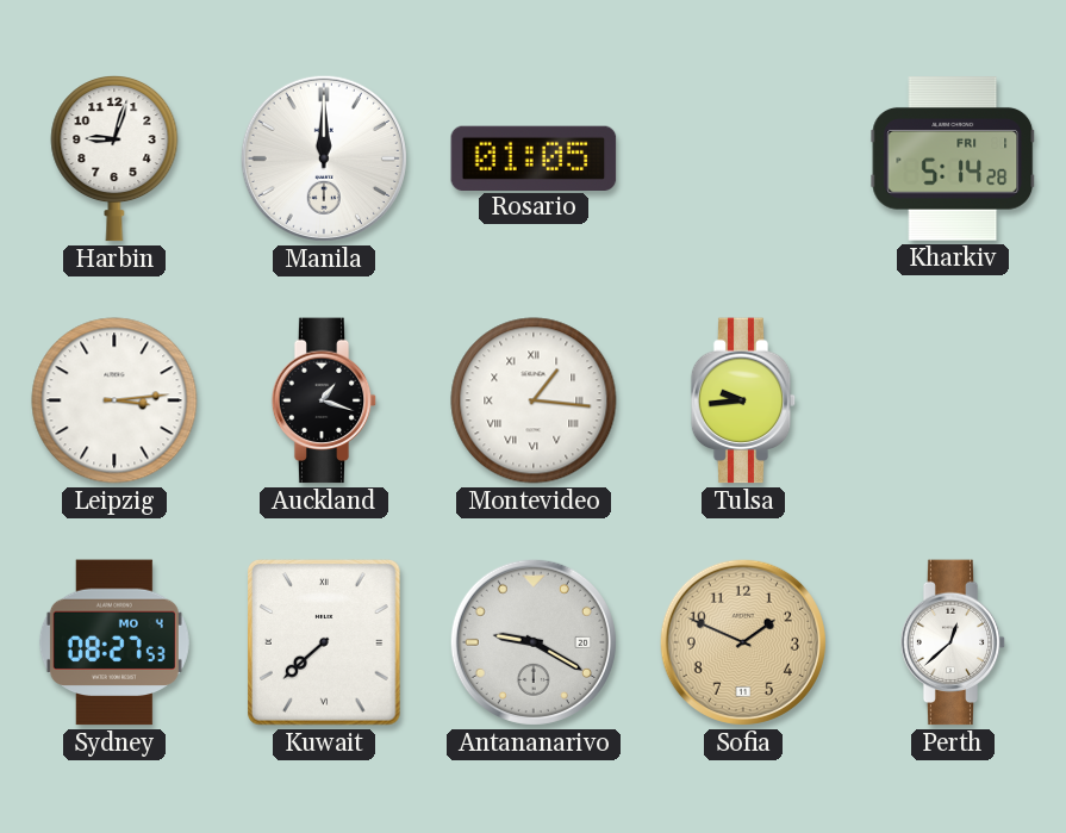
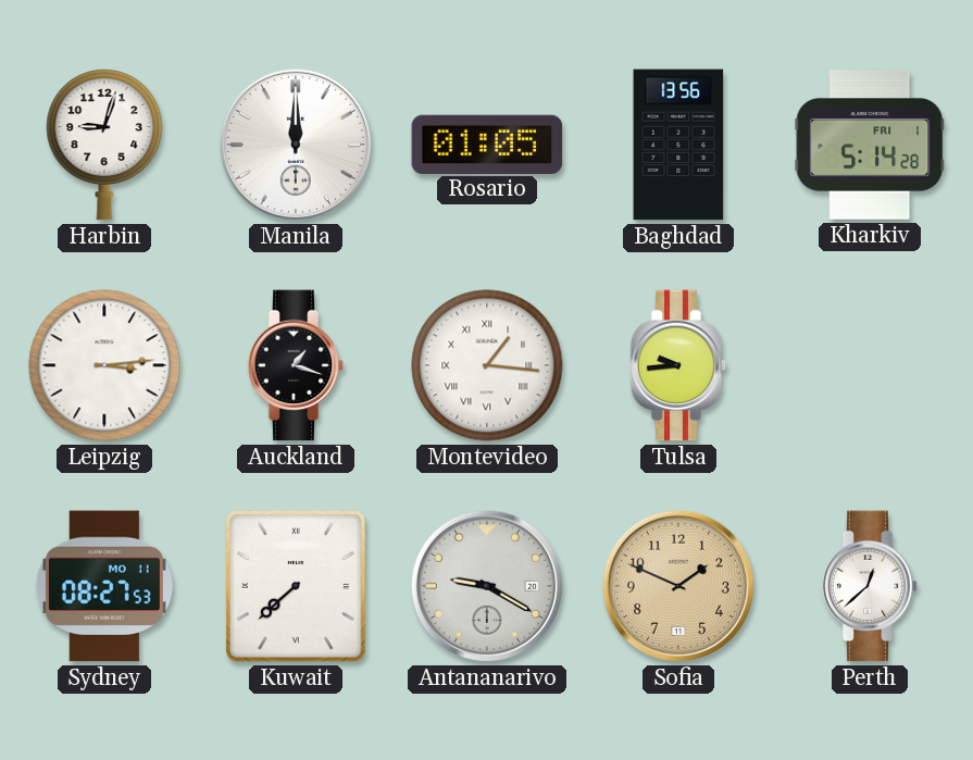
Baghdad: none -> 13:56
Sydney date: MO 4 -> MO 11
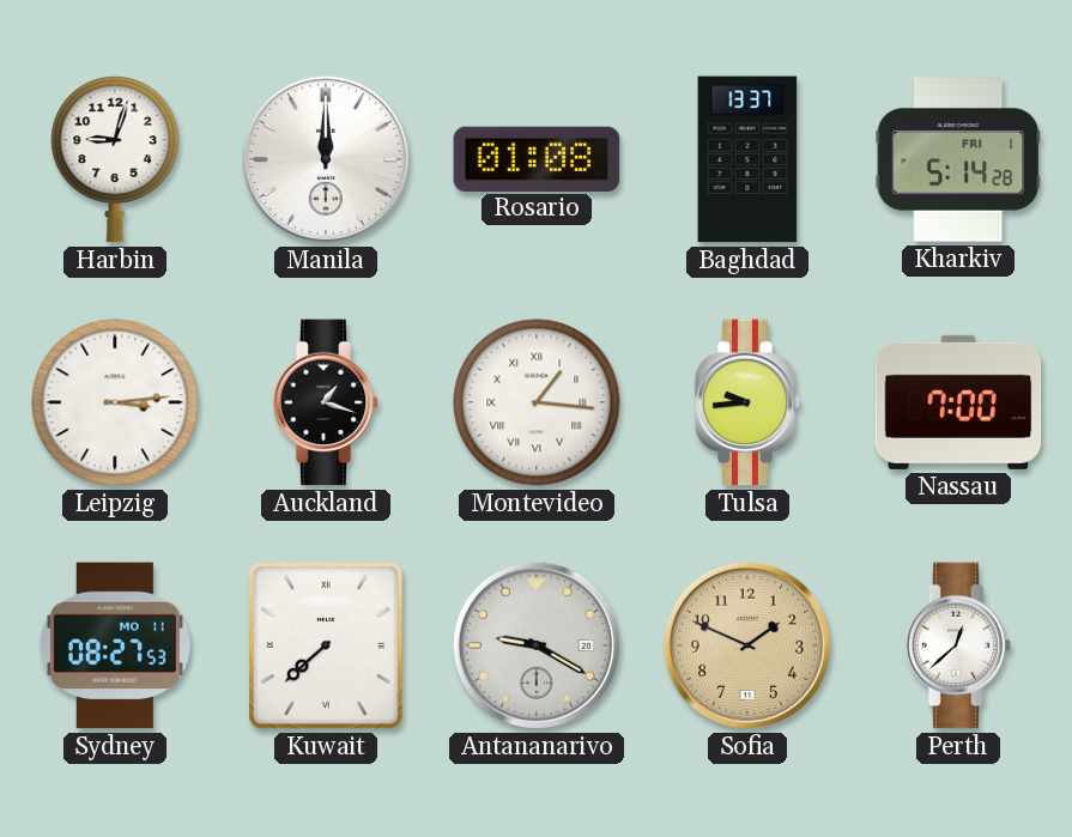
Rosario: 01:05 -> 01:08
Baghdad: 13:56 -> 13:37
Nassau: none -> 7:00
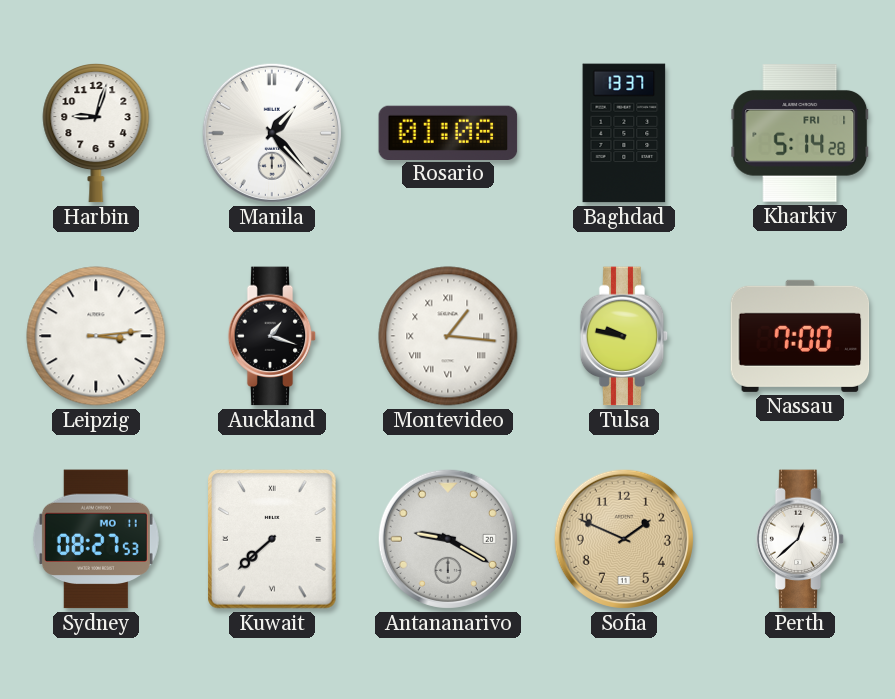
Manila: 12:00 -> 1:23
Tulsa: 9:44 -> 9:47
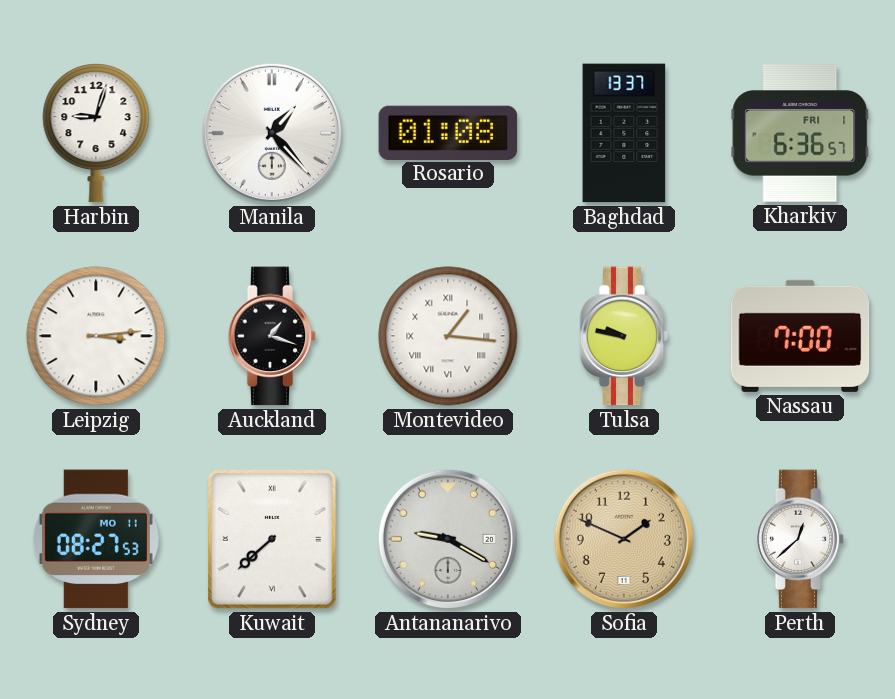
Kharkiv: 5:14 -> 6:36
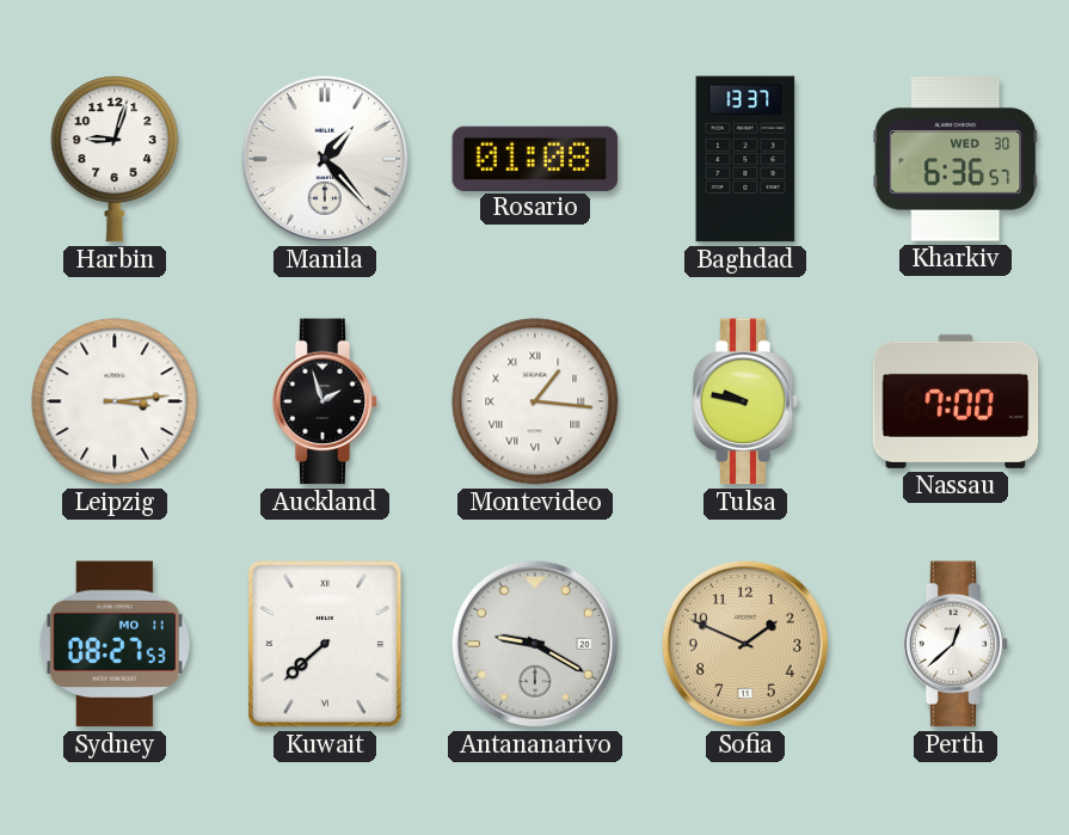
Kharkiv date: FRI 1 -> WED 30
Auckland: 1:18 -> 1:57
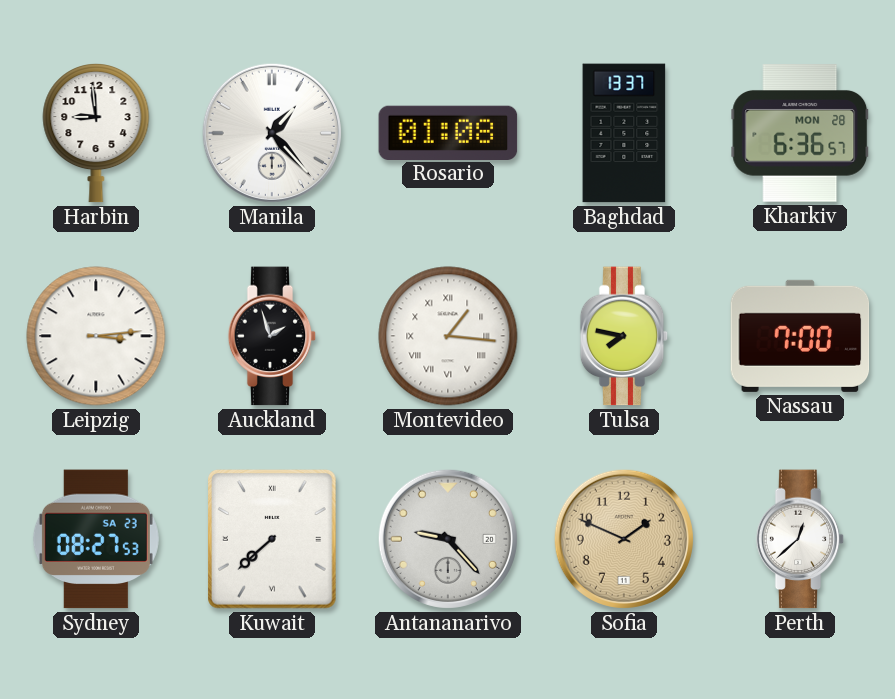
Harbin: 9:03 -> 8:59
Kharkiv date: WED 30 -> MON 28
Tulsa: 9:47 -> 7:47
Sydney date: MO 11 -> SA 23
Antananarivo: 9:20 -> 9:23
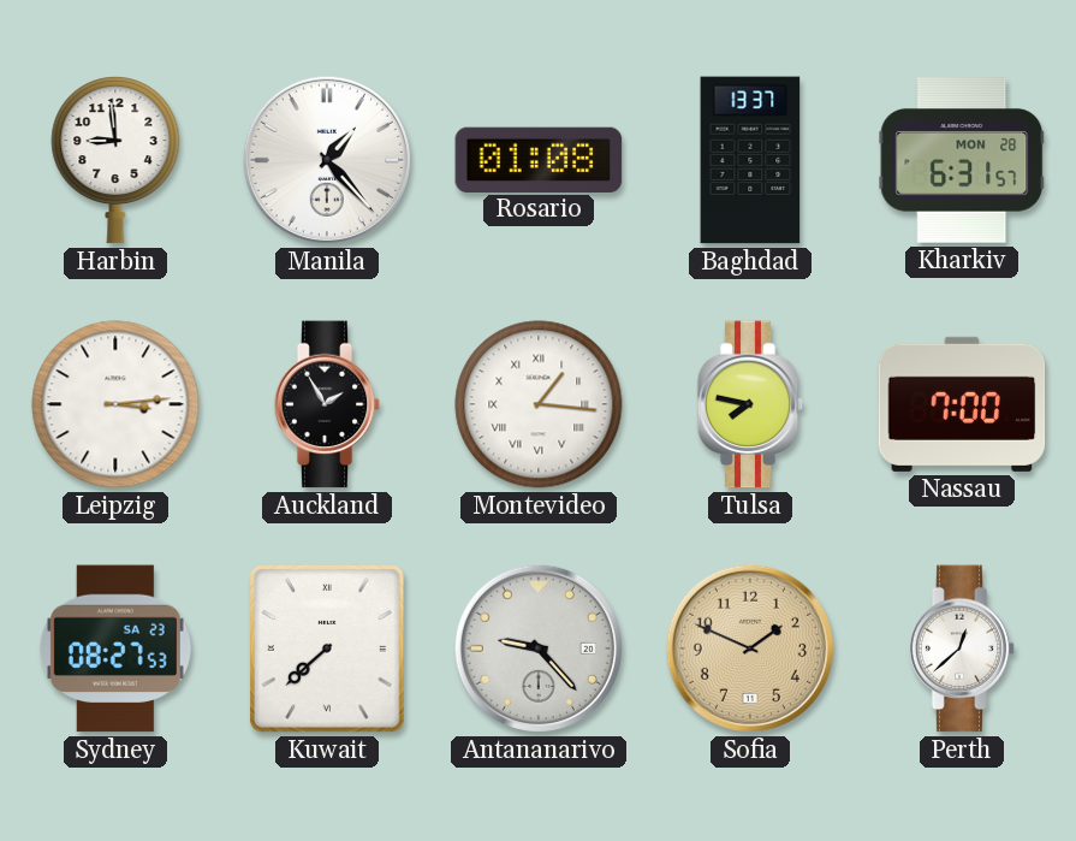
Kharkiv: 6:36 -> 6:31
Auckland: 1:57 -> 1:55
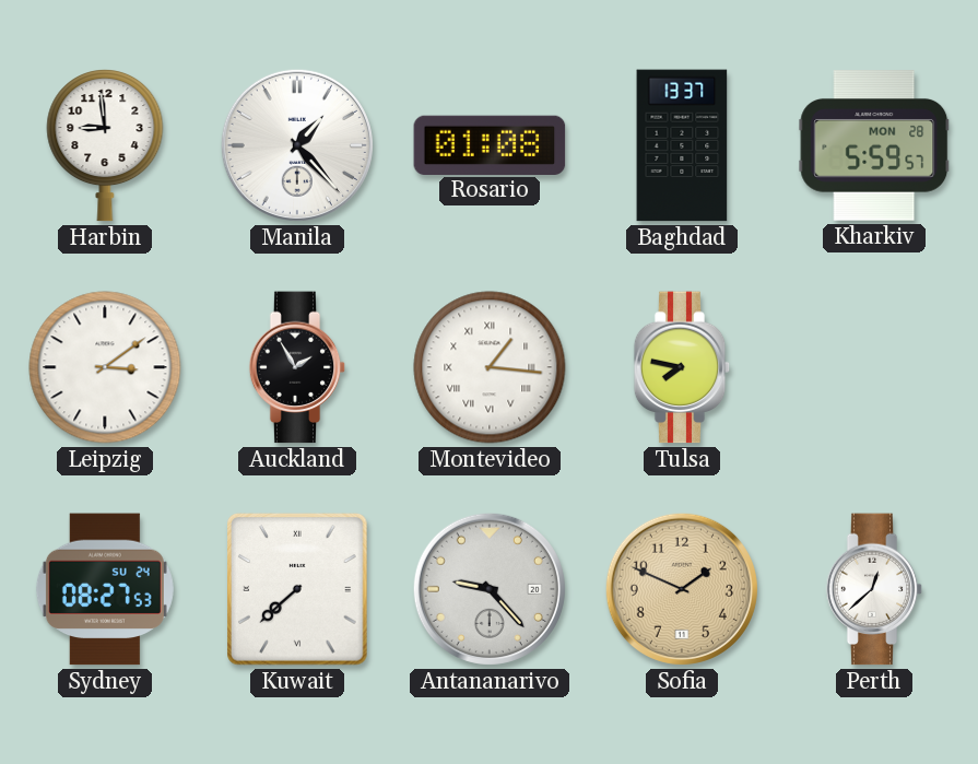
Kharkiv: 6:31 -> 5:59
Leipzig: 3:14 -> 3:09
Nassau: 7:00 -> none
Sydney date: SA 23 -> SU 24
